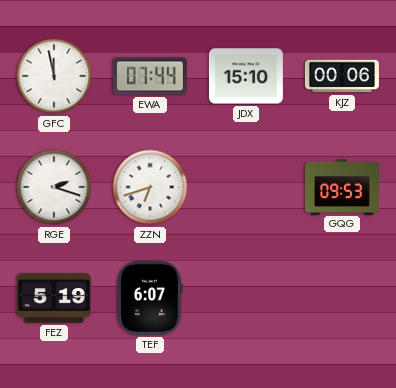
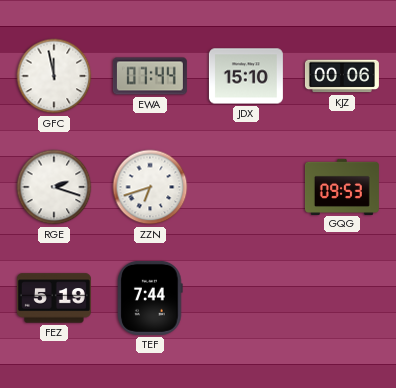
TEF: 6:07 -> 7:44
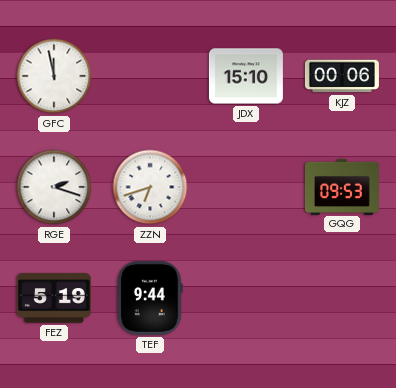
EWA: 07:44 -> none
TEF: 7:44 -> 9:44
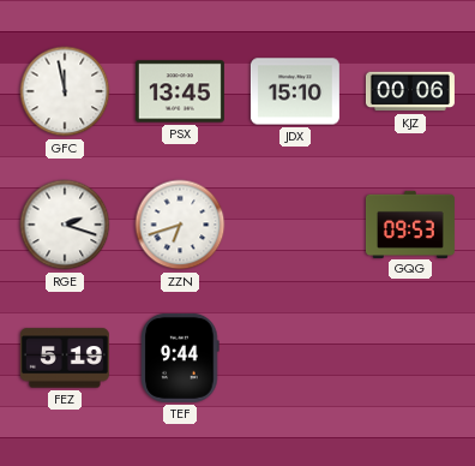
PSX: none -> 13:45
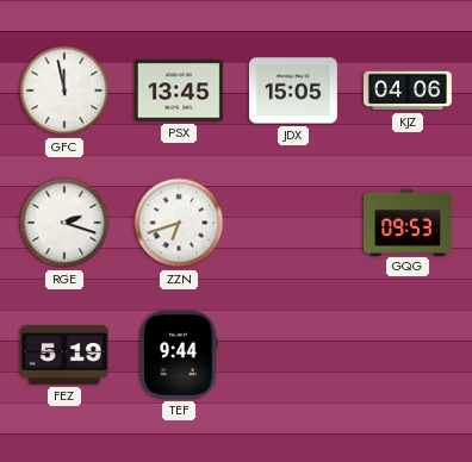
JDX: 15:10 -> 15:05
KJZ: 00:06 -> 04:06
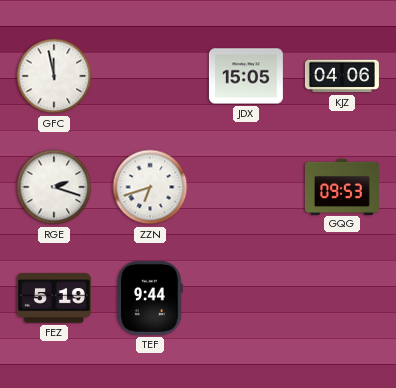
PSX: 13:45 -> none
